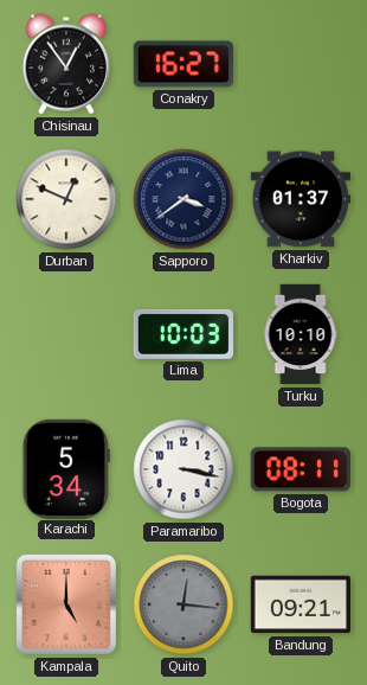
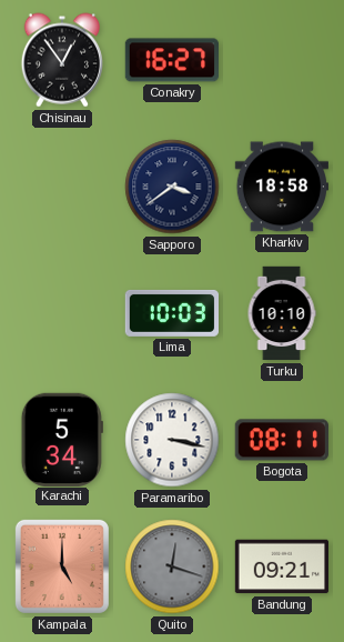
Durban: 12:49 -> none
Kharkiv: 01:37 -> 18:58
Quito: 12:16 -> 12:18
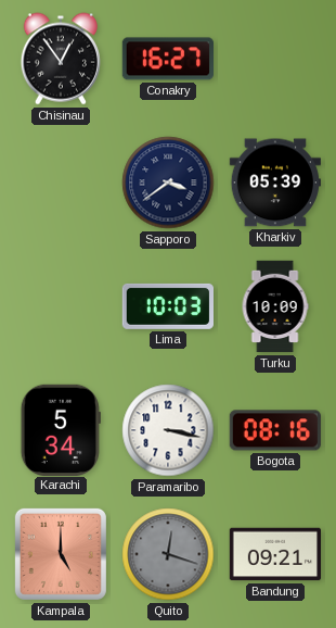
Kharkiv: 18:58 -> 05:39
Turku: 10:10 -> 10:09
Bogota: 08:11 -> 08:16
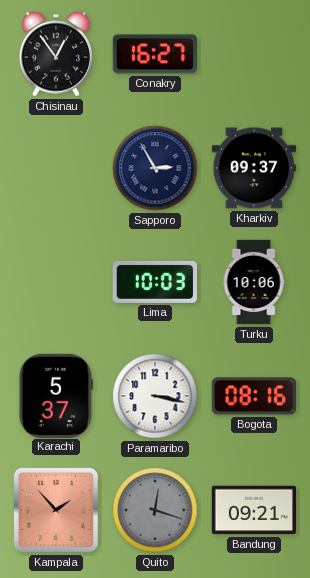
Sapporo: 3:39 -> 2:55
Kharkiv: 05:39 -> 09:37
Turku: 10:09 -> 10:06
Karachi: 5:34 -> 5:37
Kampala: 5:00 -> 1:53
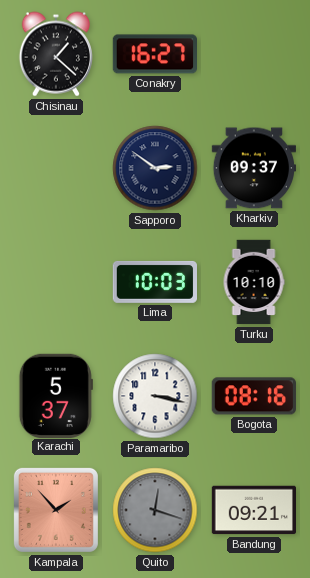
Chisinau: 12:54 -> 1:22
Sapporo: 2:55 -> 2:51
Turku: 10:06 -> 10:10
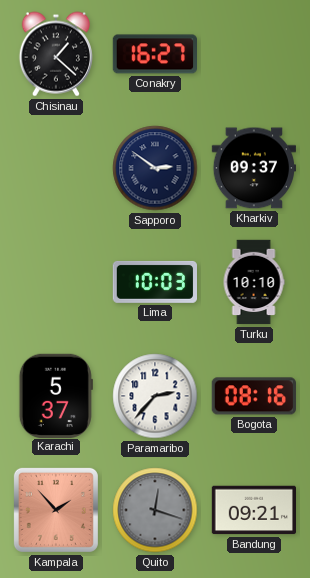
Paramaribo: 3:17 -> 2:37
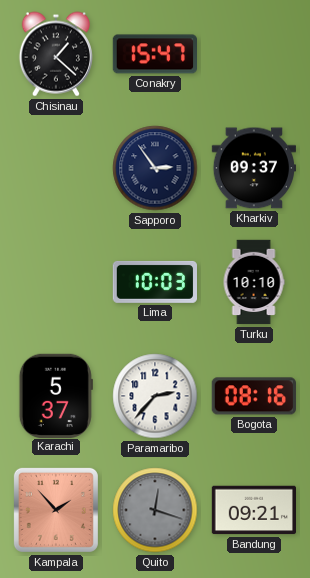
Conakry: 16:27 -> 15:47
Sapporo: 2:51 -> 2:54
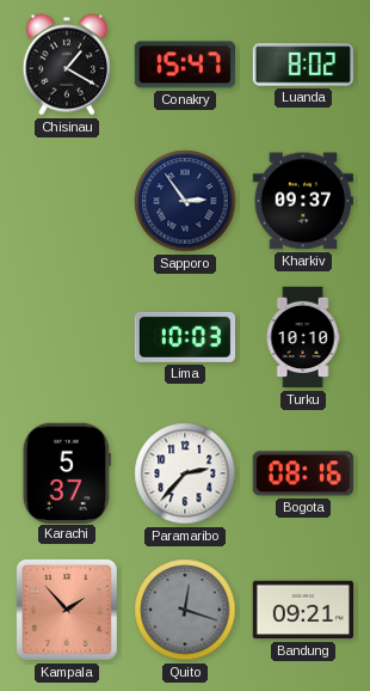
Chisinau: 1:22 -> 1:20
Luanda: none -> 8:02
